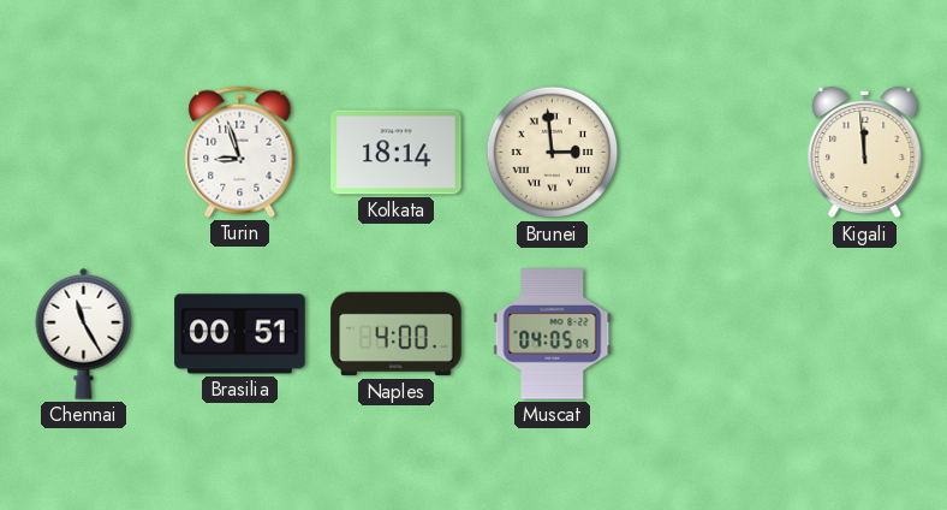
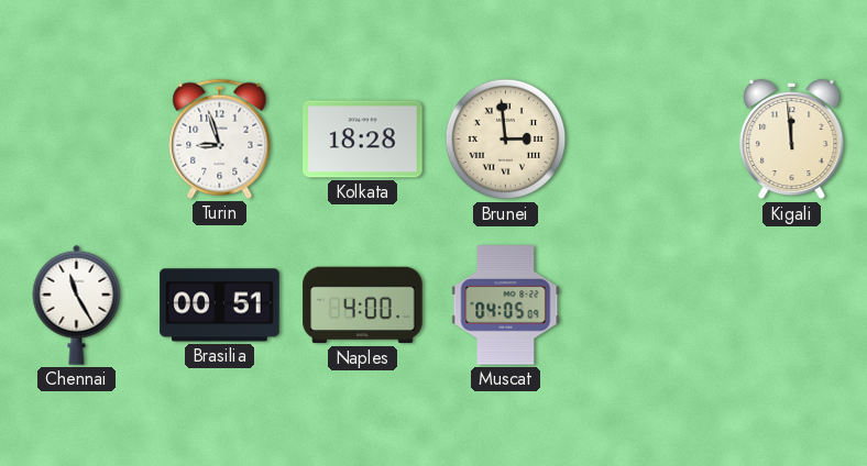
Kolkata: 18:14 -> 18:28
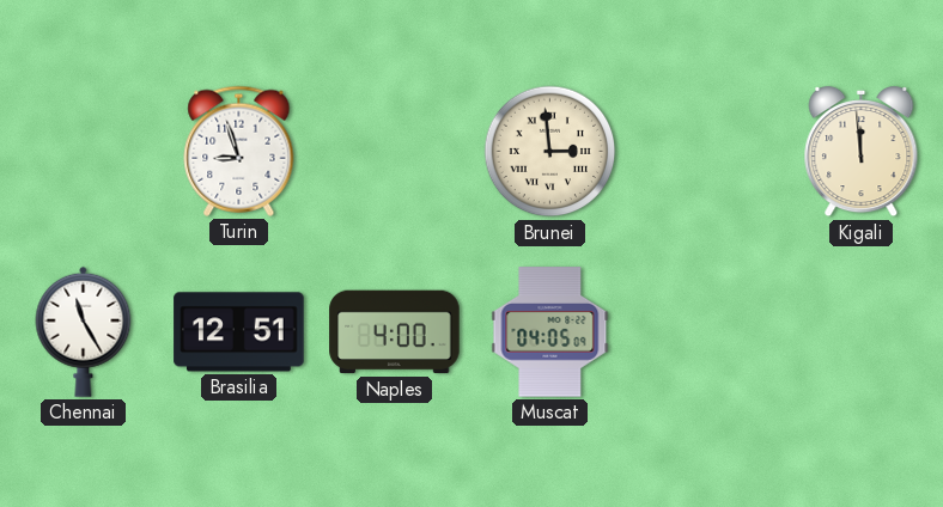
Kolkata: 18:28 -> none
Brasilia: 00:51 -> 12:51
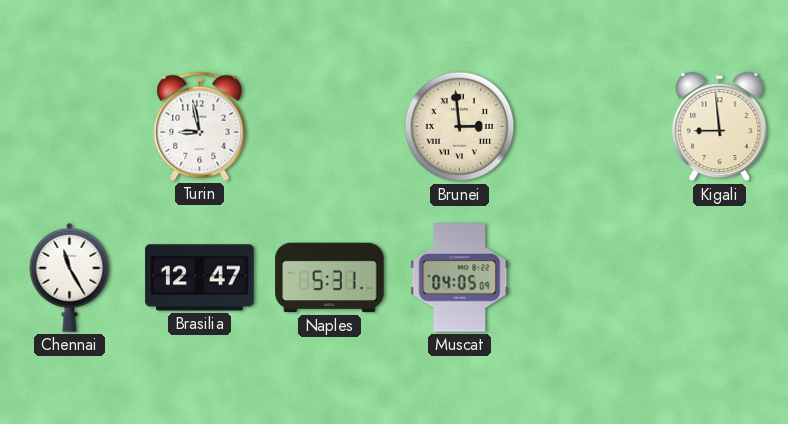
Turin: 8:57 -> 8:58
Kigali: 11:59 -> 8:59
Brasilia: 12:51 -> 12:47
Naples: 4:00 -> 5:31
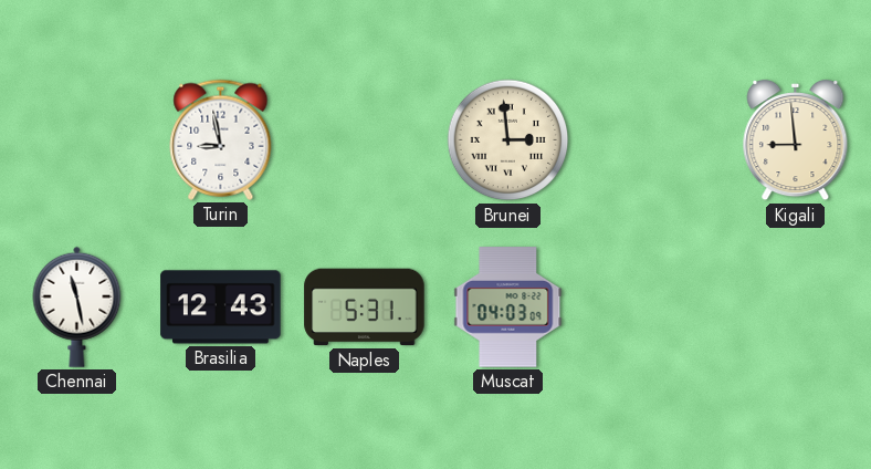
Chennai: 11:25 -> 11:28
Brasilia: 12:47 -> 12:43
Muscat: 04:05 -> 04:03
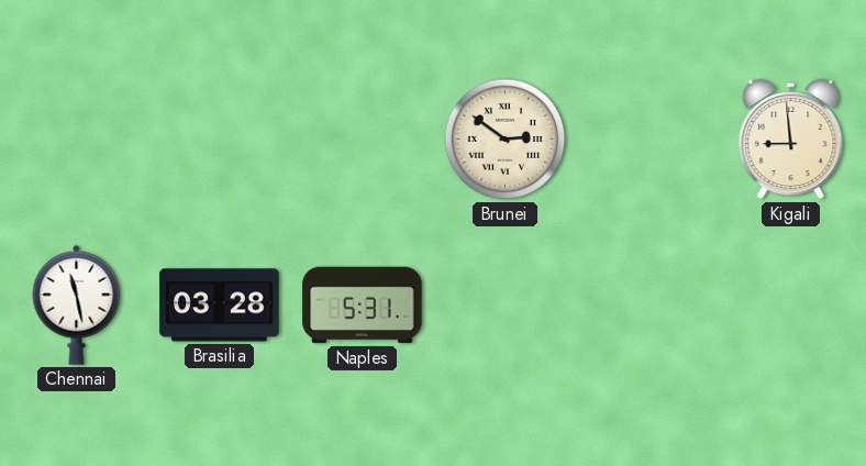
Turin: 8:58 -> none
Brunei: 2:59 -> 2:51
Brasilia: 12:43 -> 03:28
Muscat: 04:03 -> none
